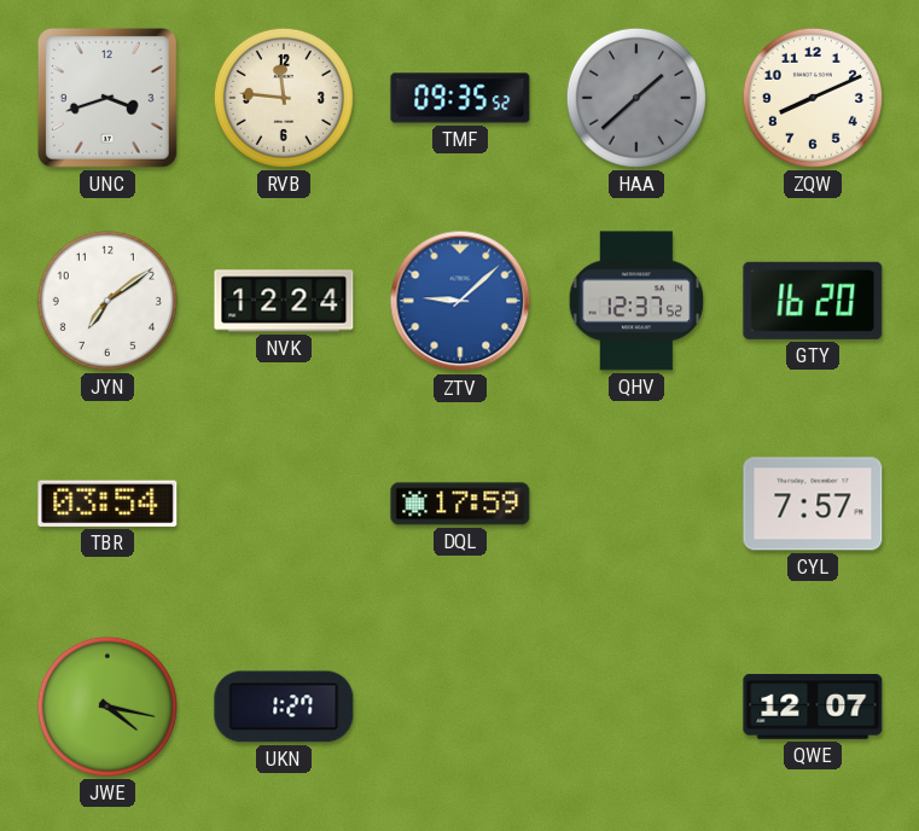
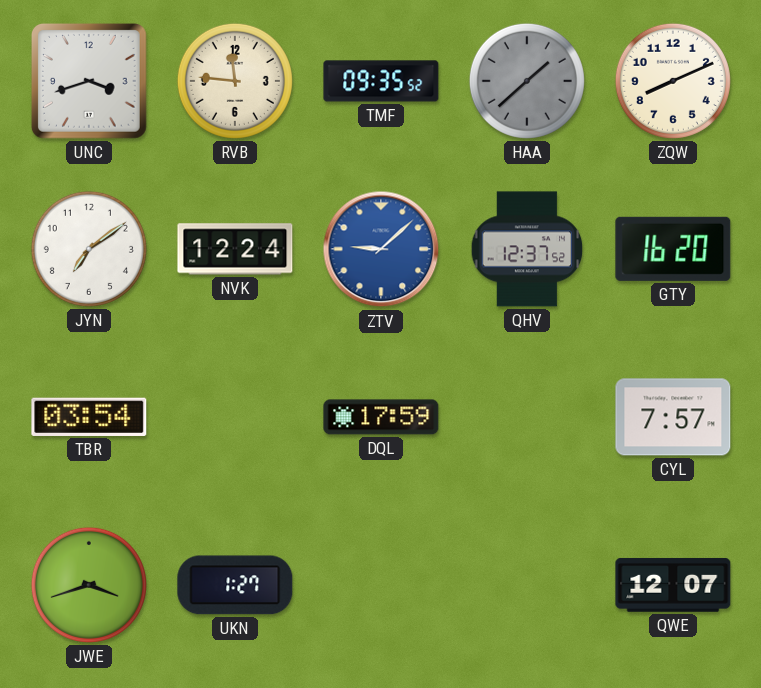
JWE: 4:17 -> 3:42
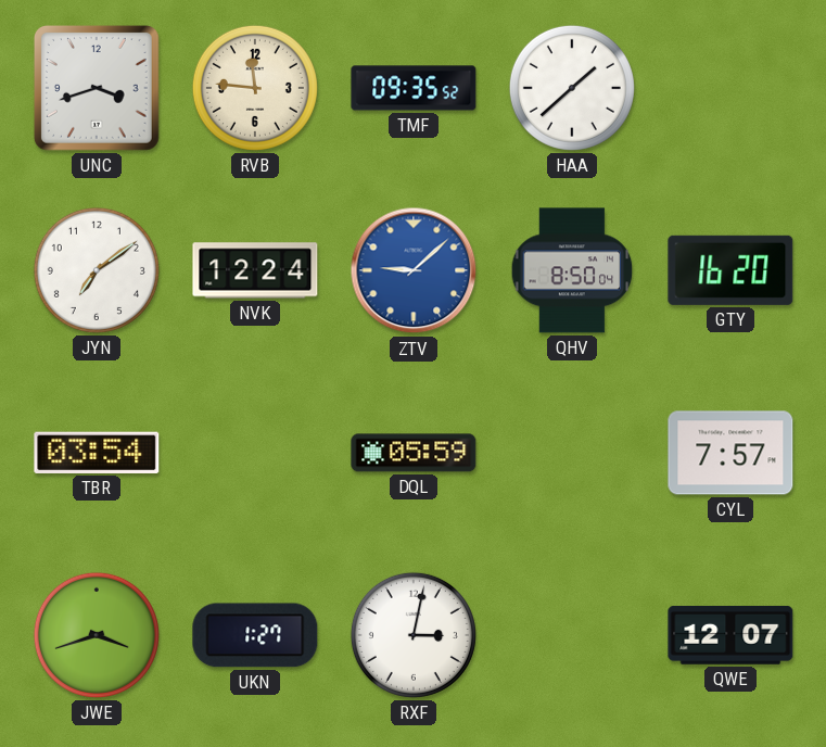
HAA dial: grey -> white
ZQW: 8:11 -> none
QHV: 12:37 -> 8:50
DQL: 17:59 -> 05:59
RXF: none -> 3:02
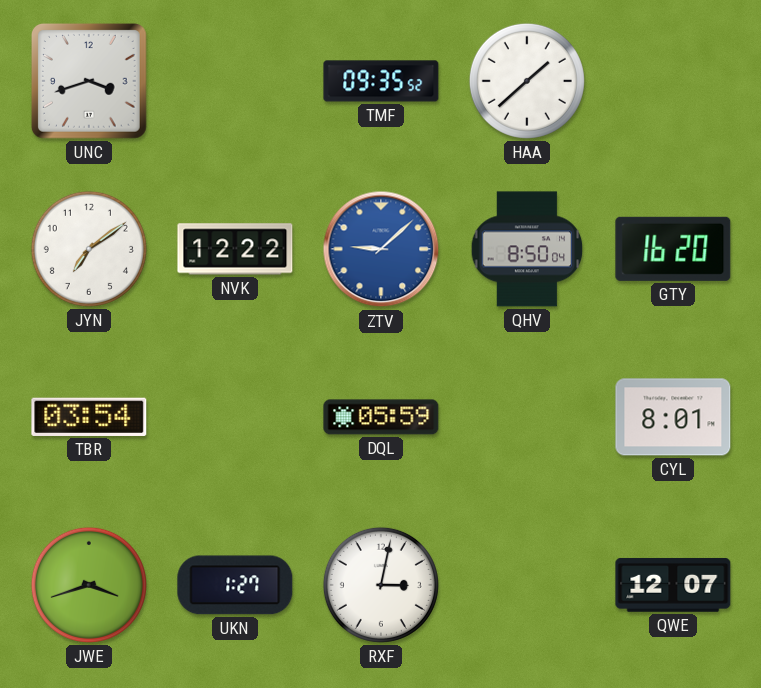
RVB: 11:46 -> none
NVK: 12:24 -> 12:22
CYL: 7:57 -> 8:01
